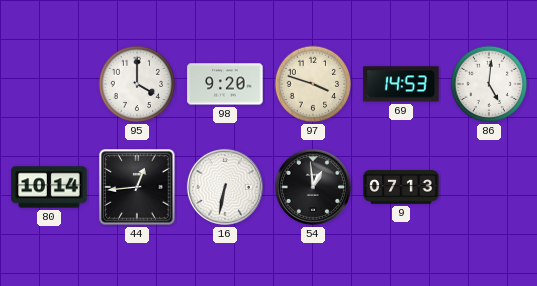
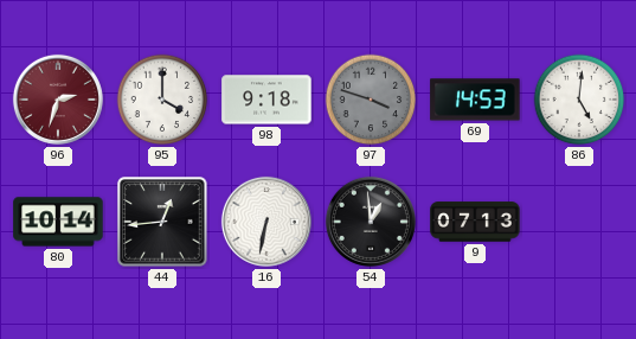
96: none -> 2:33
98: 9:20 -> 9:18
97 dial: cream -> grey
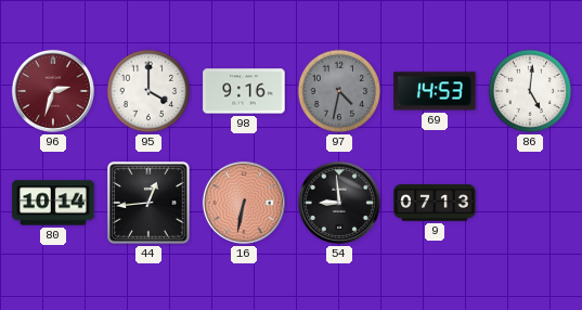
98: 9:18 -> 9:16
97: 3:48 -> 4:32
16 dial: white -> salmon
54: 12:59 -> 8:59
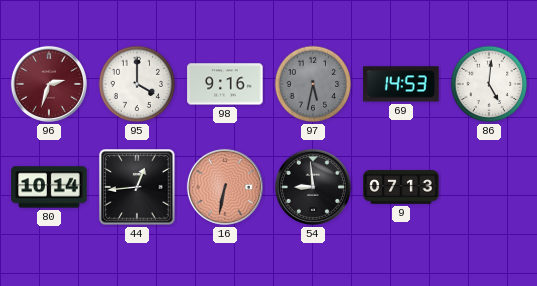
97: 4:32 -> 5:32
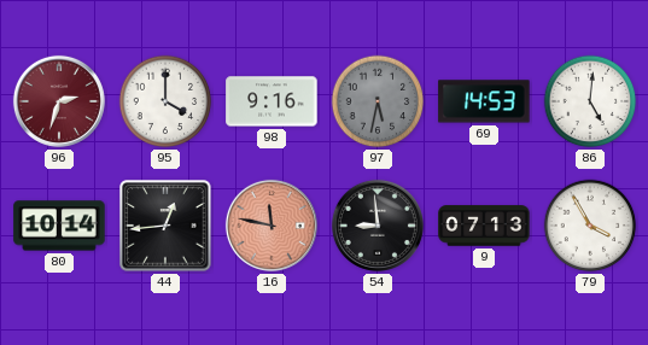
16: 6:32 -> 11:47
79: none -> 3:55
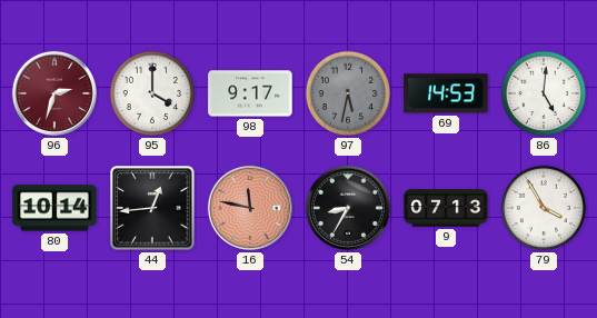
98: 9:16 -> 9:17
54: 8:59 -> 8:35
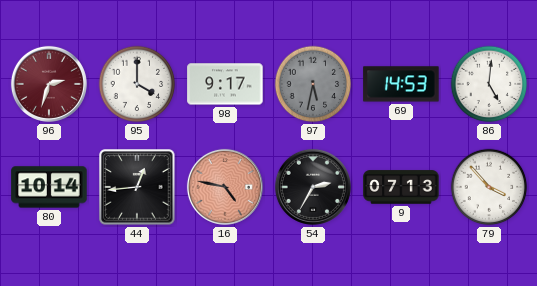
16: 11:47 -> 4:47
54: 8:35 -> 2:35
79: 3:55 -> 3:53
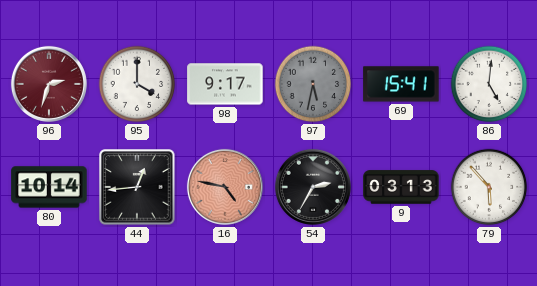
69: 14:53 -> 15:41
9: 07:13 -> 03:13
79: 3:53 -> 5:53
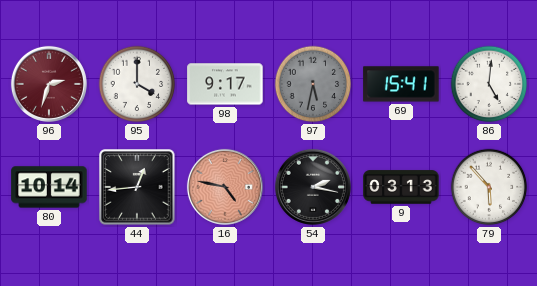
54: 2:35 -> 2:17
